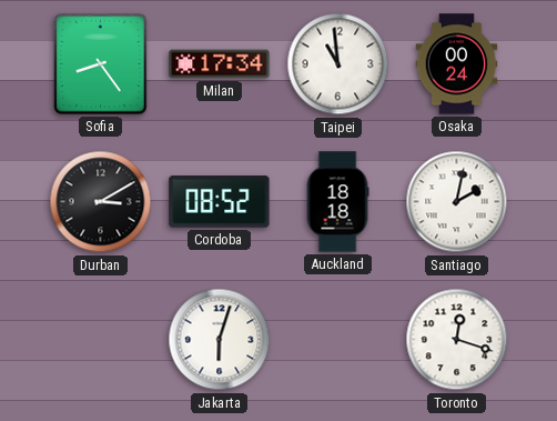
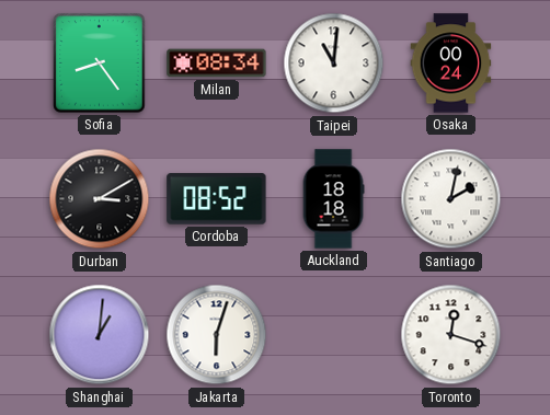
Milan: 17:34 -> 08:34
Taipei: 10:59 -> 11:01
Shanghai: none -> 1:01
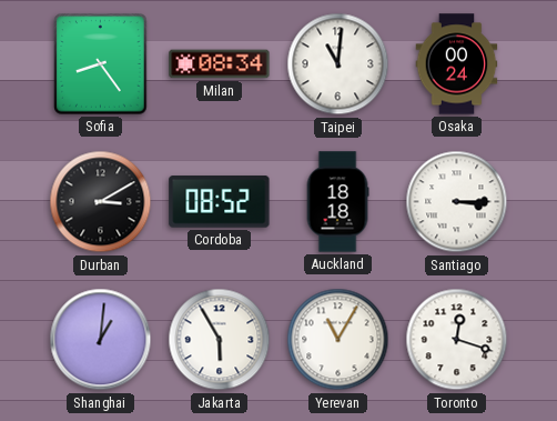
Santiago: 2:02 -> 3:15
Jakarta: 6:03 -> 5:55
Yerevan: none -> 11:05
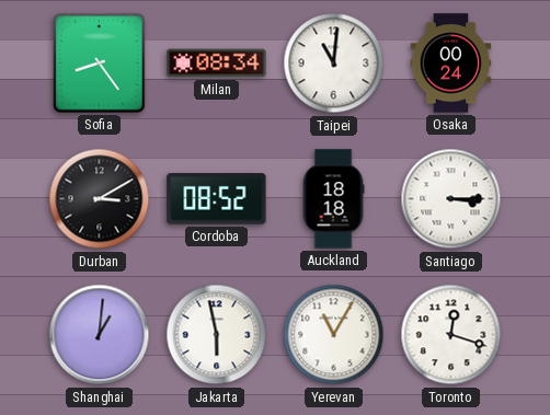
Jakarta: 5:55 -> 5:58
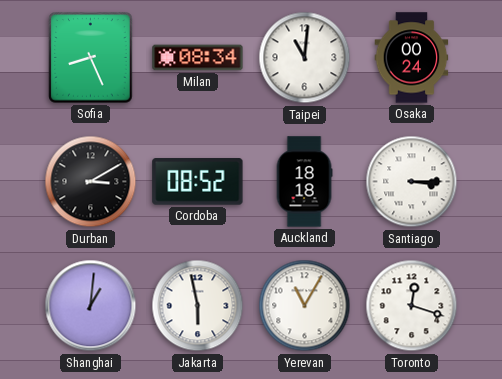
Sofia: 8:24 -> 8:26
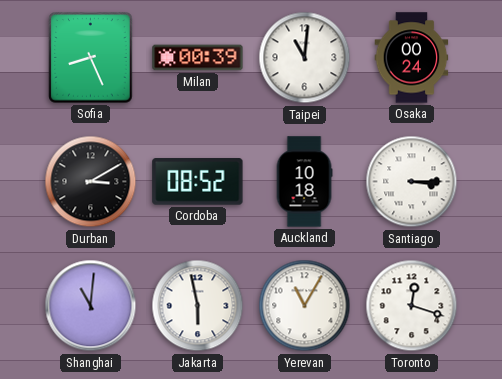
Milan: 08:34 -> 00:39
Auckland: 18:18 -> 10:18
Shanghai: 1:01 -> 11:01
